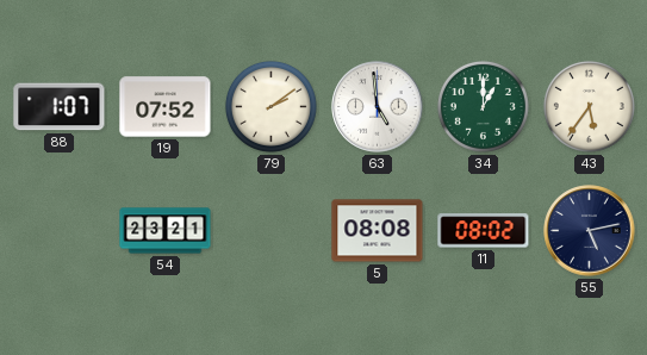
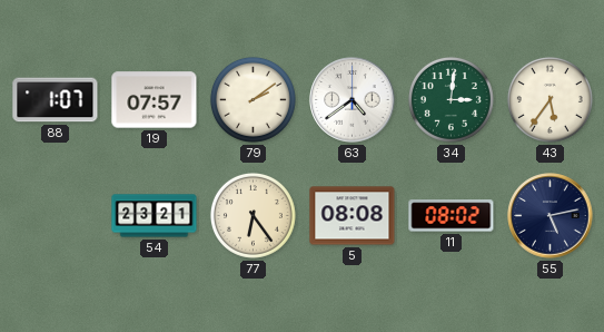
19: 07:52 -> 07:57
63: 4:59 -> 4:39
34: 1:00 -> 3:01
77: none -> 6:24
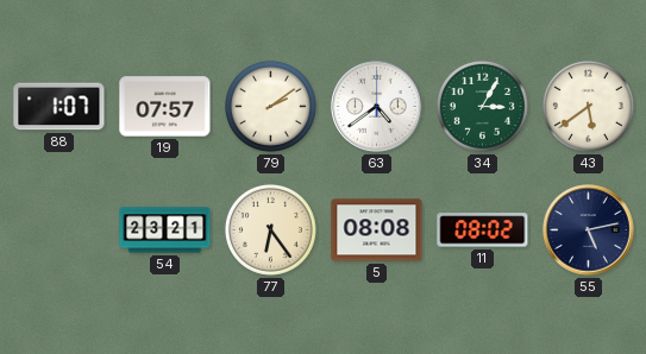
34: 3:01 -> 3:05
43: 5:36 -> 5:39
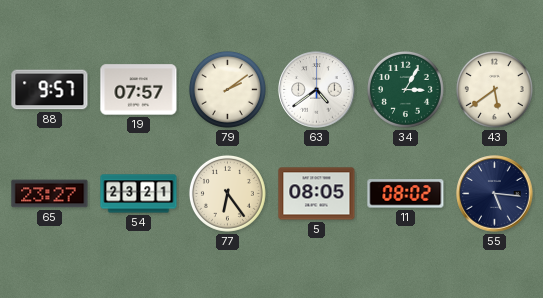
88: 1:07 -> 9:57
65: none -> 23:27
5: 08:08 -> 08:05
55: 5:13 -> 5:16
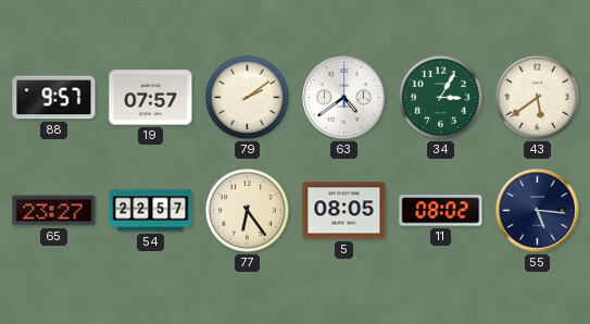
54: 23:21 -> 22:57
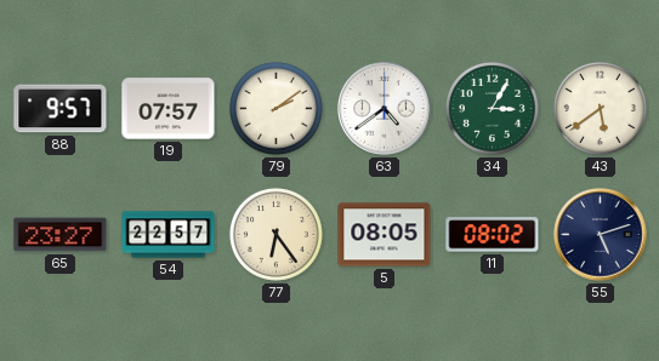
55: 5:16 -> 5:12
